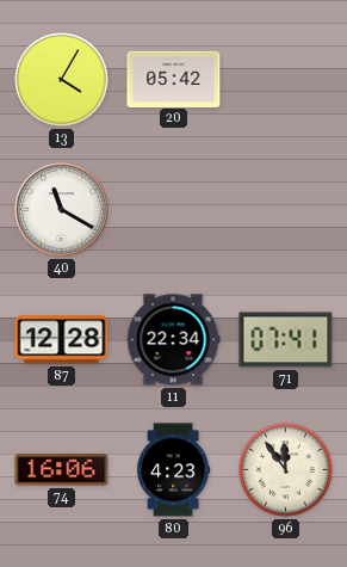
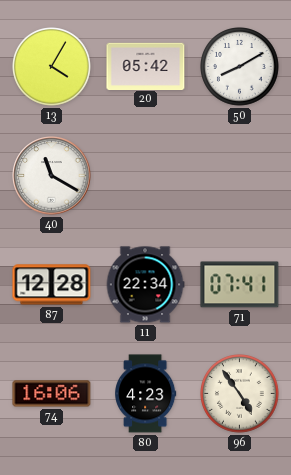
50: none -> 8:10
96: 11:54 -> 4:54
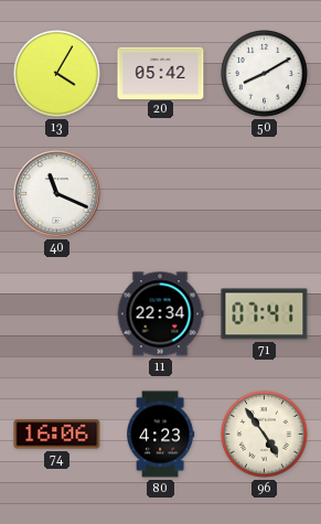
40: 11:20 -> 11:19
87: 12:28 -> none
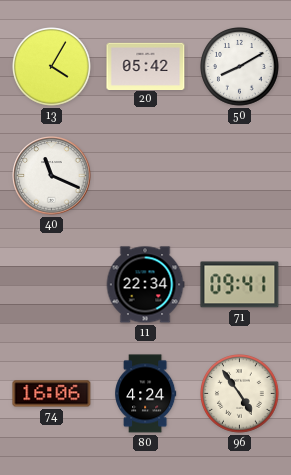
71: 07:41 -> 09:41
80: 4:23 -> 4:24
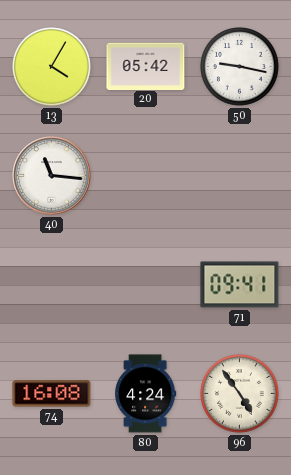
50: 8:10 -> 9:17
40: 11:19 -> 11:16
11: 22:34 -> none
74: 16:06 -> 16:08
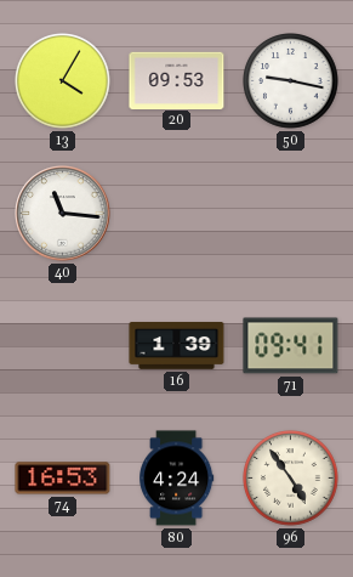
20: 05:42 -> 09:53
16: none -> 1:39
74: 16:08 -> 16:53
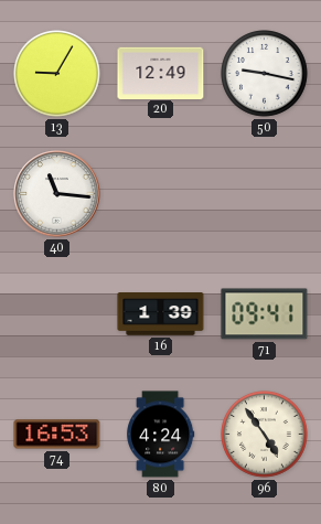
13: 4:05 -> 9:05
20: 09:53 -> 12:49
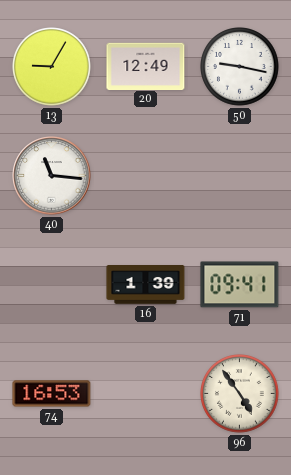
80: 4:24 -> none
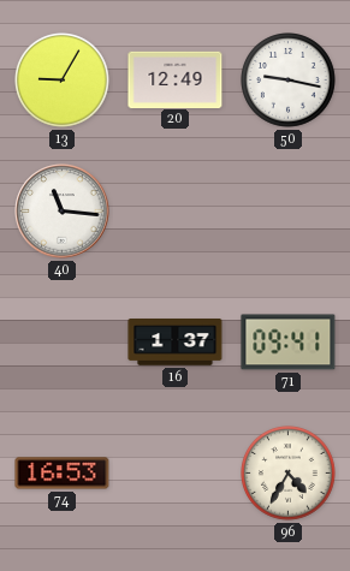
16: 1:39 -> 1:37
96: 4:54 -> 4:35
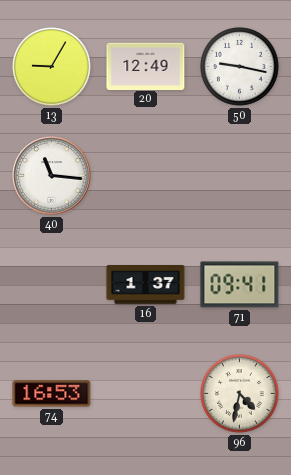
96: 4:35 -> 4:32
